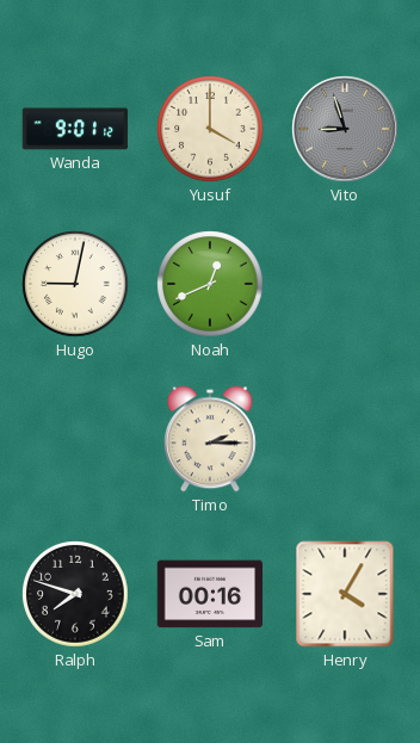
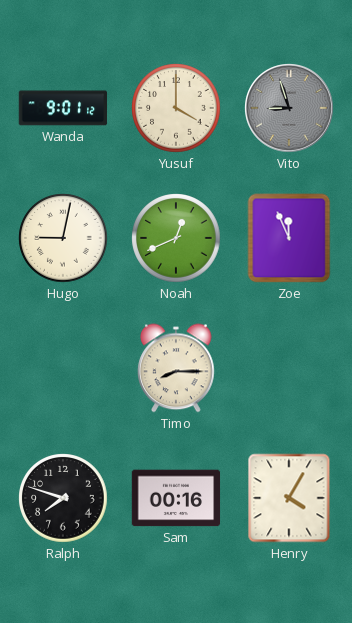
Zoe: none -> 11:56
Timo: 2:15 -> 8:15
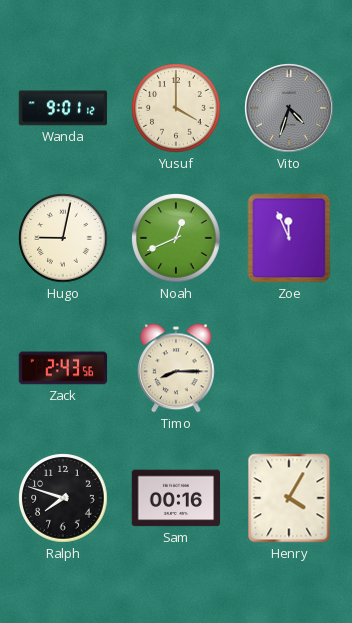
Vito: 8:57 -> 4:33
Zack: none -> 2:43
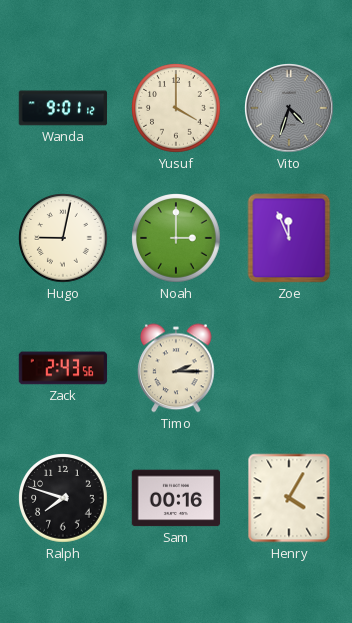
Noah: 12:41 -> 3:00
Timo: 8:15 -> 2:15
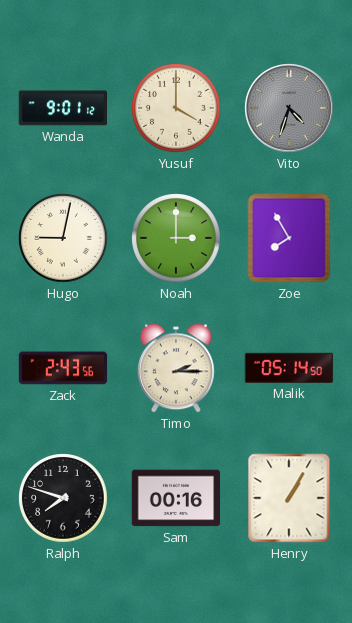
Zoe: 11:56 -> 7:55
Malik: none -> 05:14
Henry: 4:05 -> 1:05
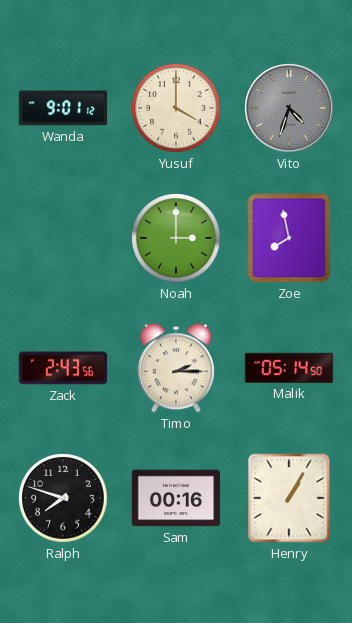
Hugo: 9:02 -> none
Zoe: 7:55 -> 7:58
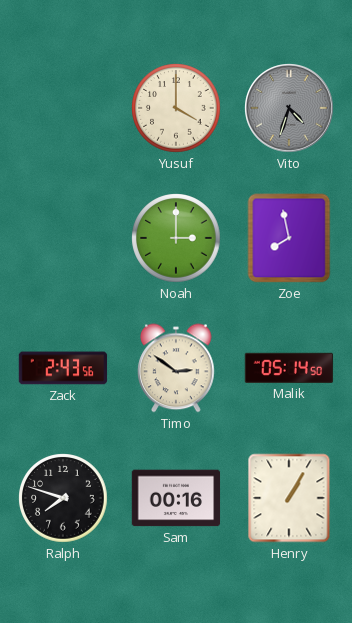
Wanda: 9:01 -> none
Timo: 2:15 -> 2:51
